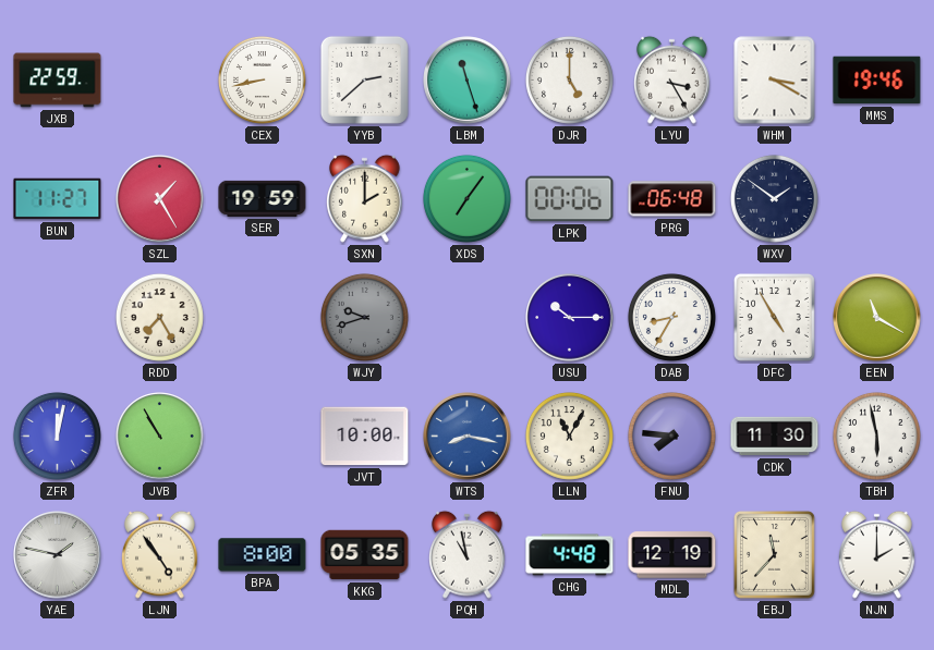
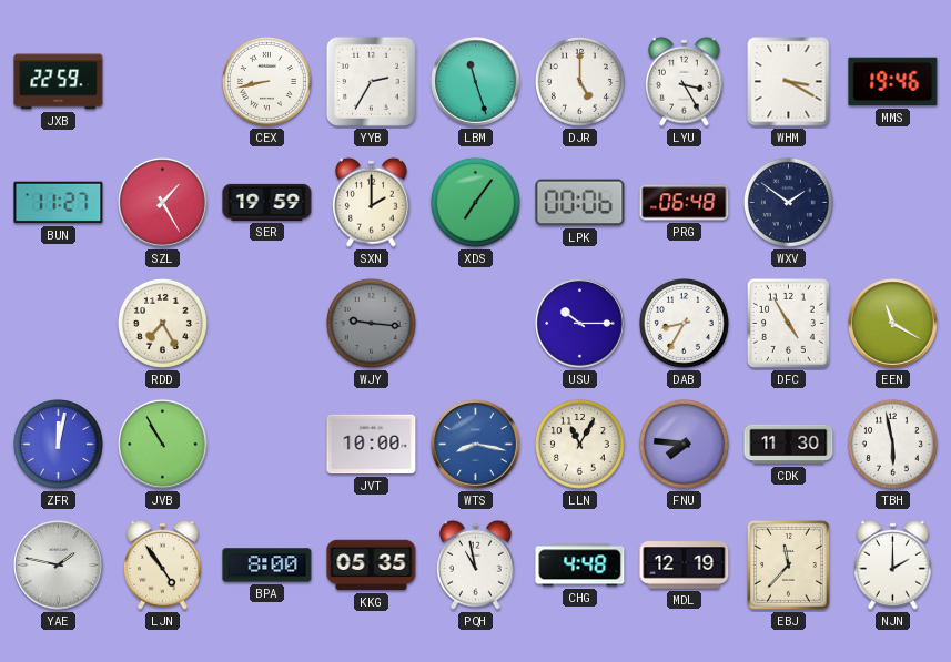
YYB: 2:38 -> 2:35
WJY: 9:42 -> 9:16
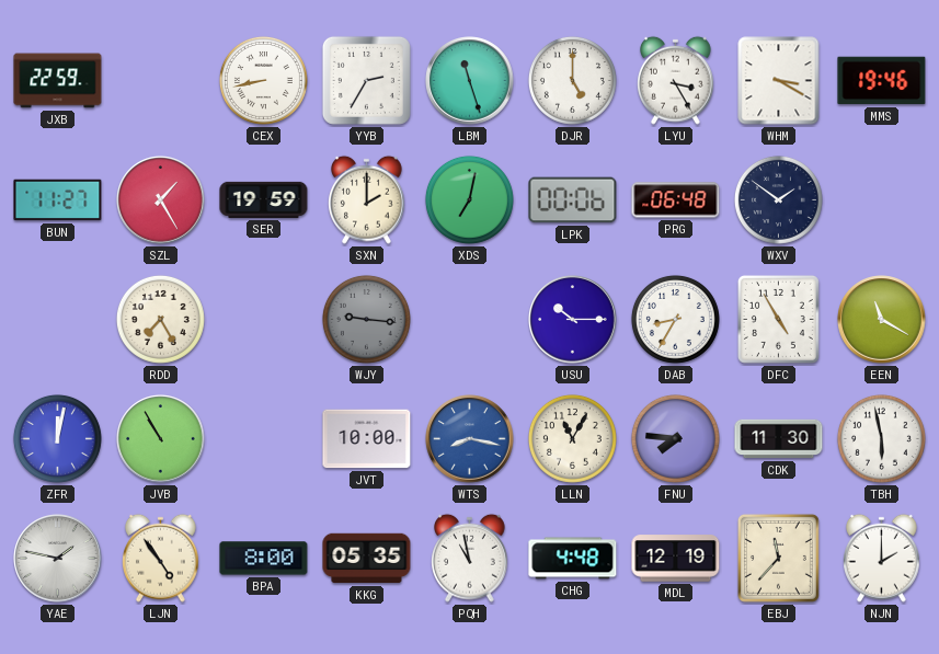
XDS: 7:06 -> 7:02
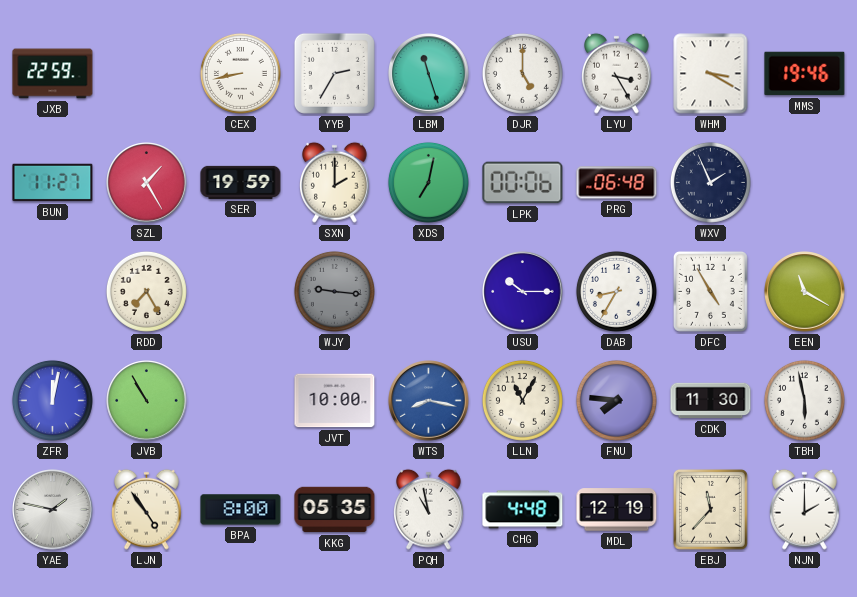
WXV: 1:51 -> 1:56
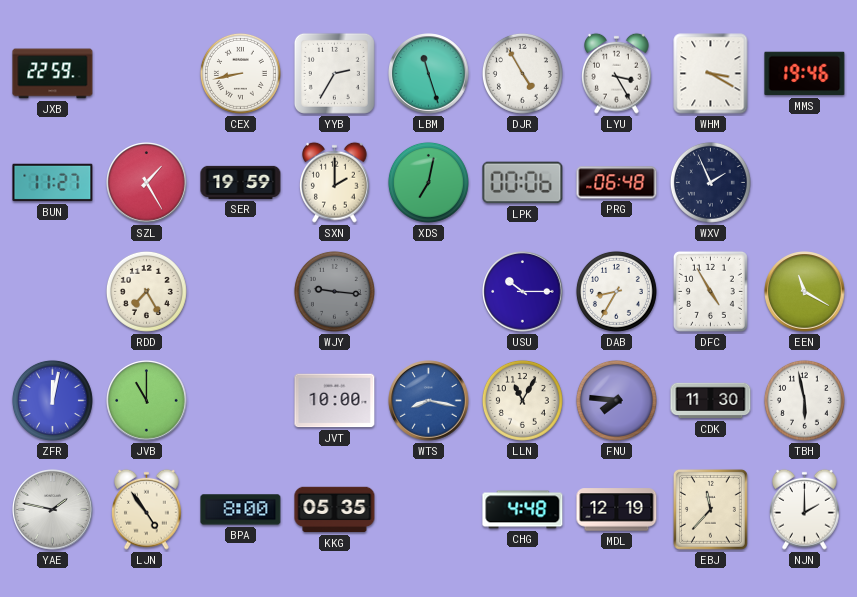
DJR: 5:00 -> 4:55
JVB: 10:55 -> 11:00
PQH: 10:58 -> none
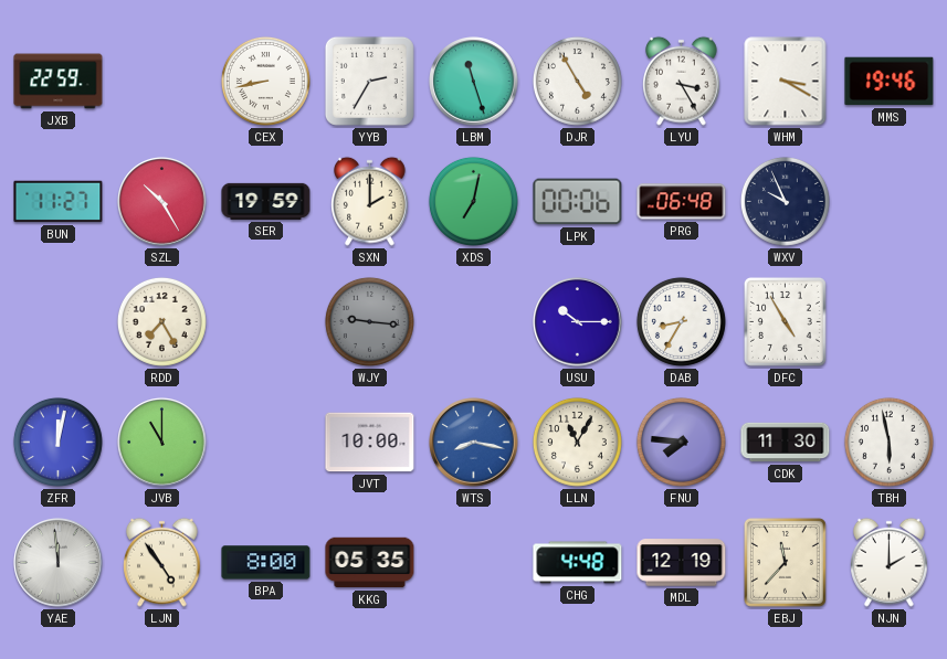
SZL: 1:25 -> 10:25
WXV: 1:56 -> 9:56
EEN: 11:20 -> none
YAE: 1:47 -> 11:59
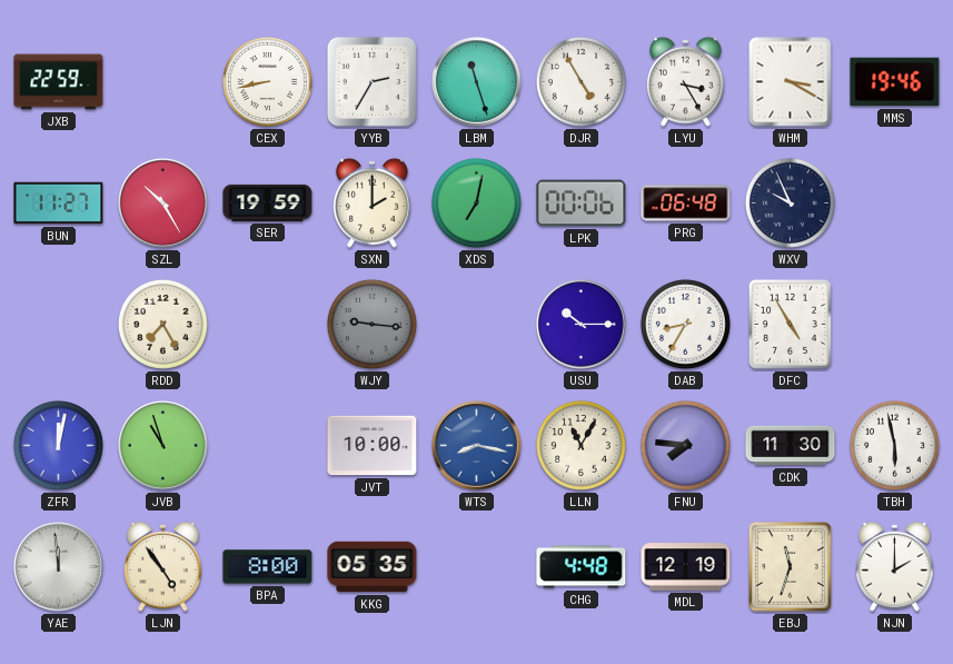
JVB: 11:00 -> 10:57
EBJ: 11:37 -> 11:33
